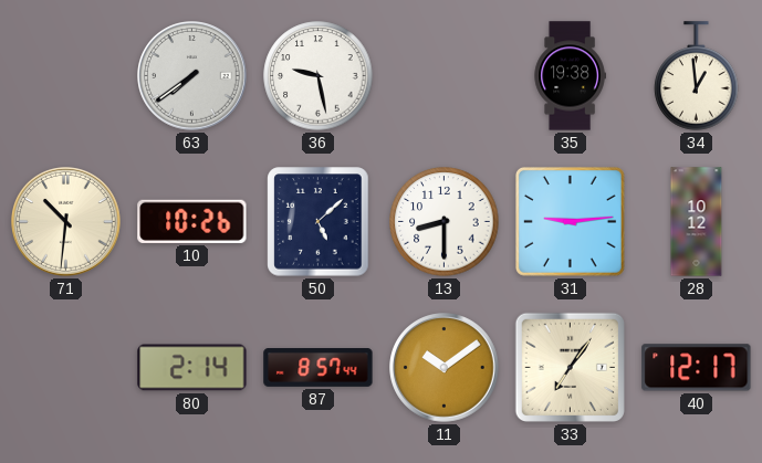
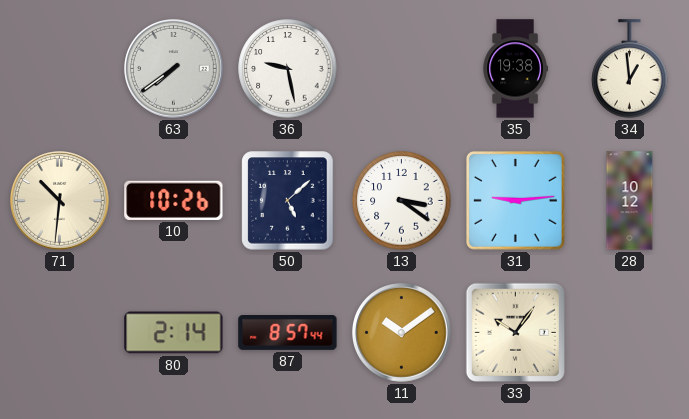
13: 8:30 -> 3:21
33: 7:06 -> 10:06
40: 12:17 -> none
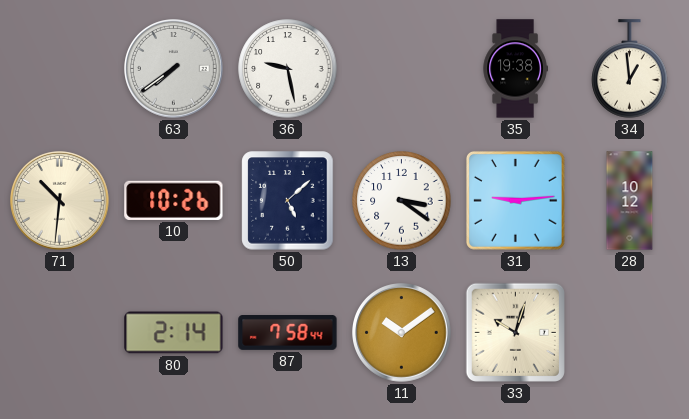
87: 8:57 -> 7:58
33: 10:06 -> 10:03
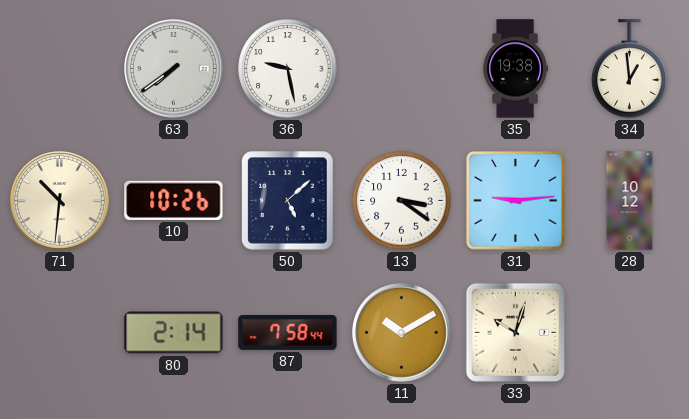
11: 10:09 -> 10:10
